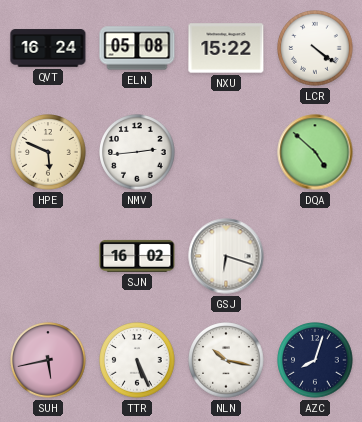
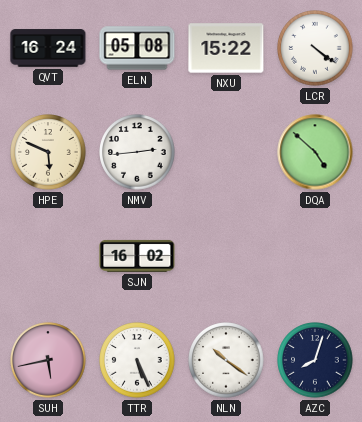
GSJ: 6:18 -> none
NLN: 10:17 -> 10:21
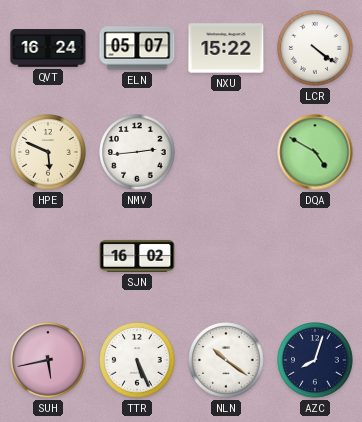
ELN: 05:08 -> 05:07
DQA: 4:52 -> 4:50
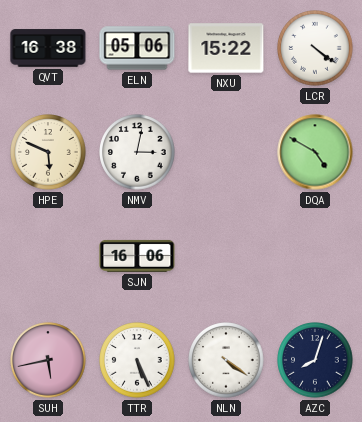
QVT: 16:24 -> 16:38
ELN: 05:07 -> 05:06
NMV: 2:44 -> 3:02
SJN: 16:02 -> 16:06
NLN: 10:21 -> 4:21
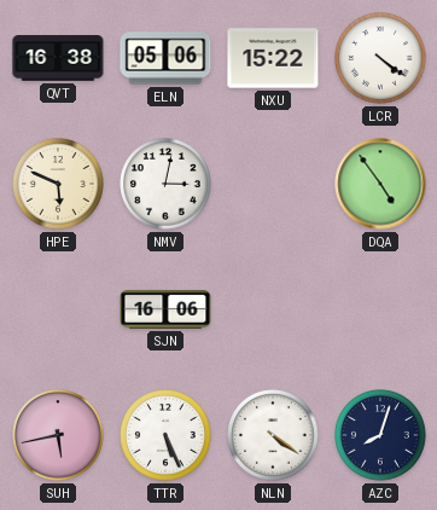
DQA: 4:50 -> 4:54
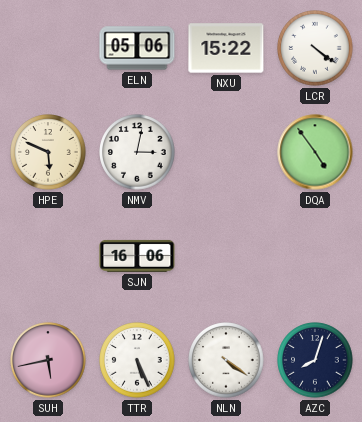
QVT: 16:38 -> none
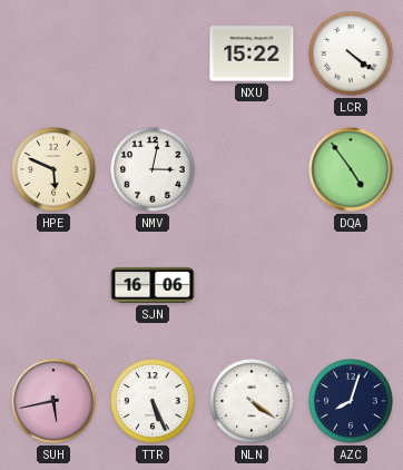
ELN: 05:06 -> none
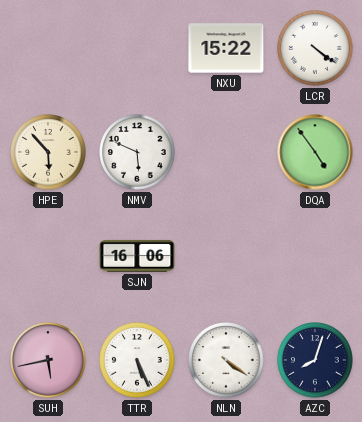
HPE: 5:49 -> 5:53
NMV: 3:02 -> 5:49
